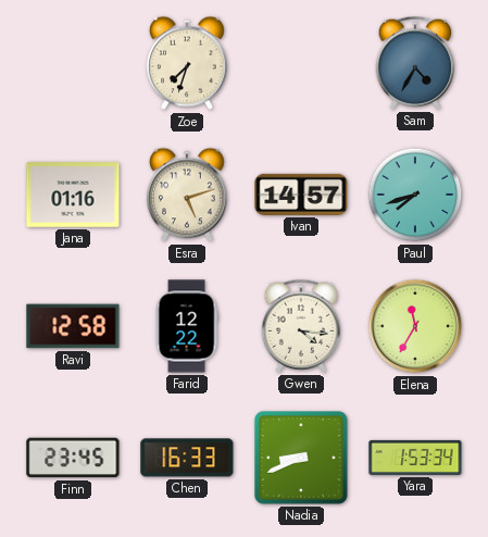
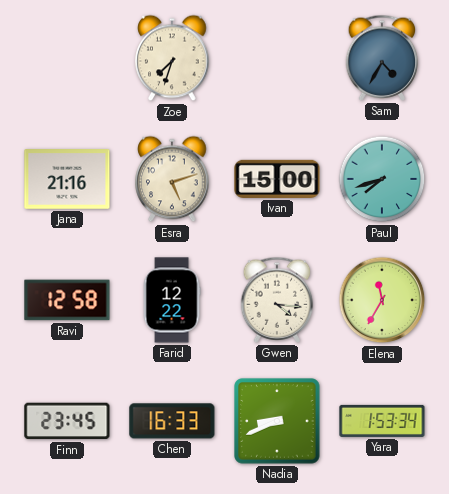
Jana: 01:16 -> 21:16
Ivan: 14:57 -> 15:00
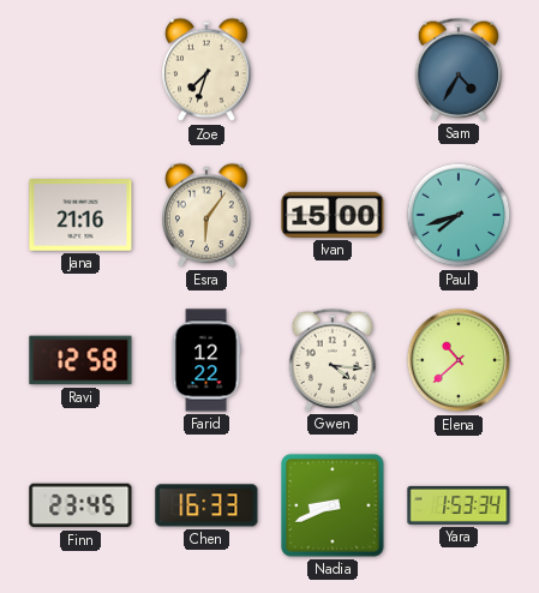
Esra: 5:12 -> 6:06
Elena: 11:35 -> 10:38
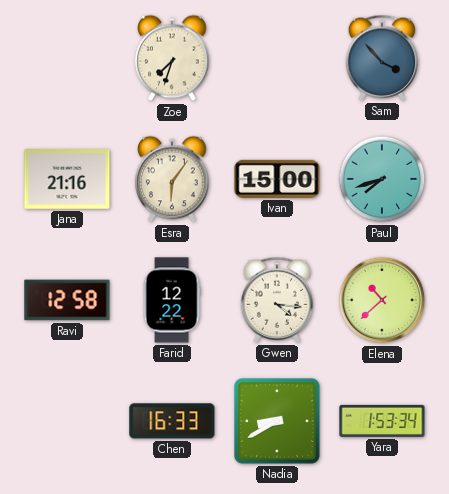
Sam: 4:35 -> 3:53
Finn: 23:45 -> none
Nadia: 8:41 -> 8:40
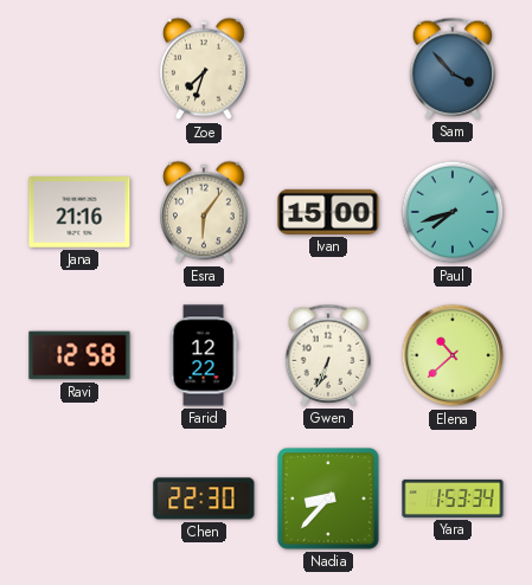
Gwen: 4:16 -> 6:34
Chen: 16:33 -> 22:30
Nadia: 8:40 -> 8:37
